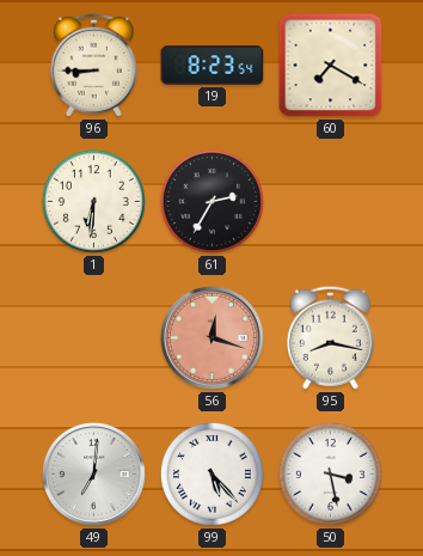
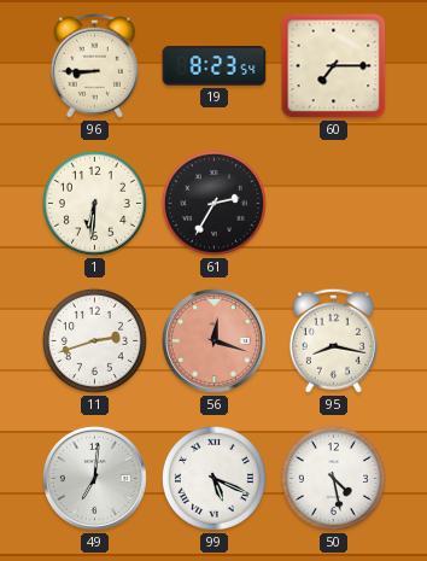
60: 7:20 -> 7:15
11: none -> 2:42
99: 5:23 -> 5:19
50: 3:28 -> 4:28
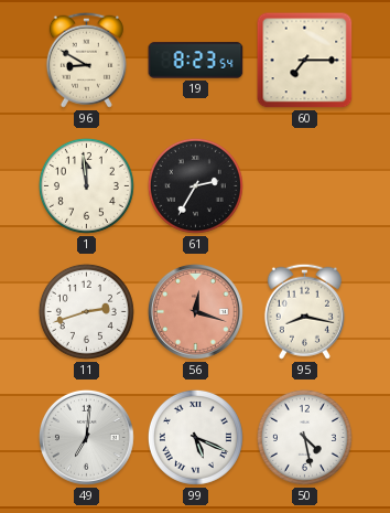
96: 8:45 -> 8:50
1: 6:31 -> 11:59
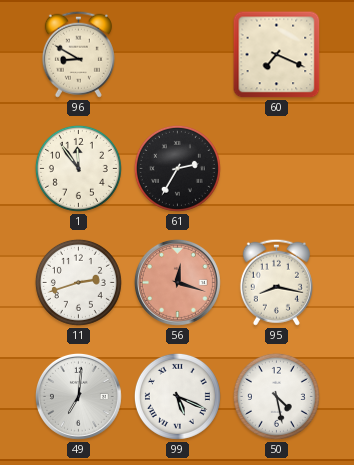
19: 8:23 -> none
60: 7:15 -> 7:19
1: 11:59 -> 11:54
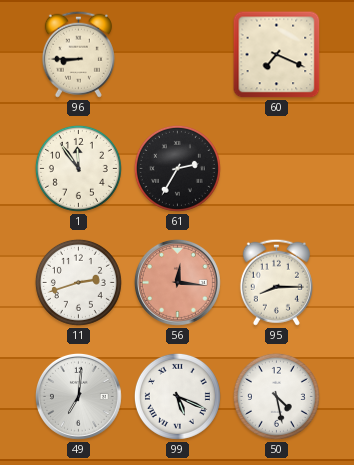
96: 8:50 -> 8:45
56: 12:18 -> 12:16
95: 8:17 -> 8:15
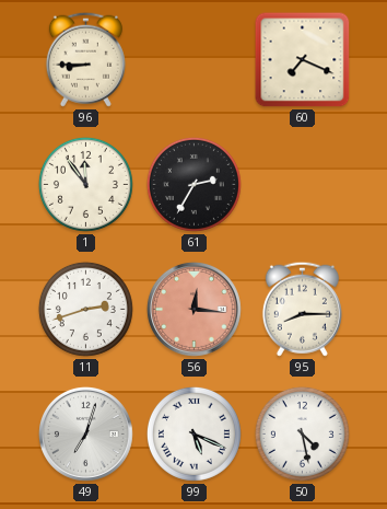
49: 7:01 -> 7:03
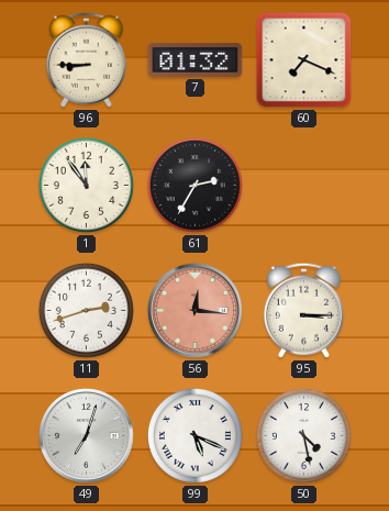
7: none -> 01:32
95: 8:15 -> 3:15
